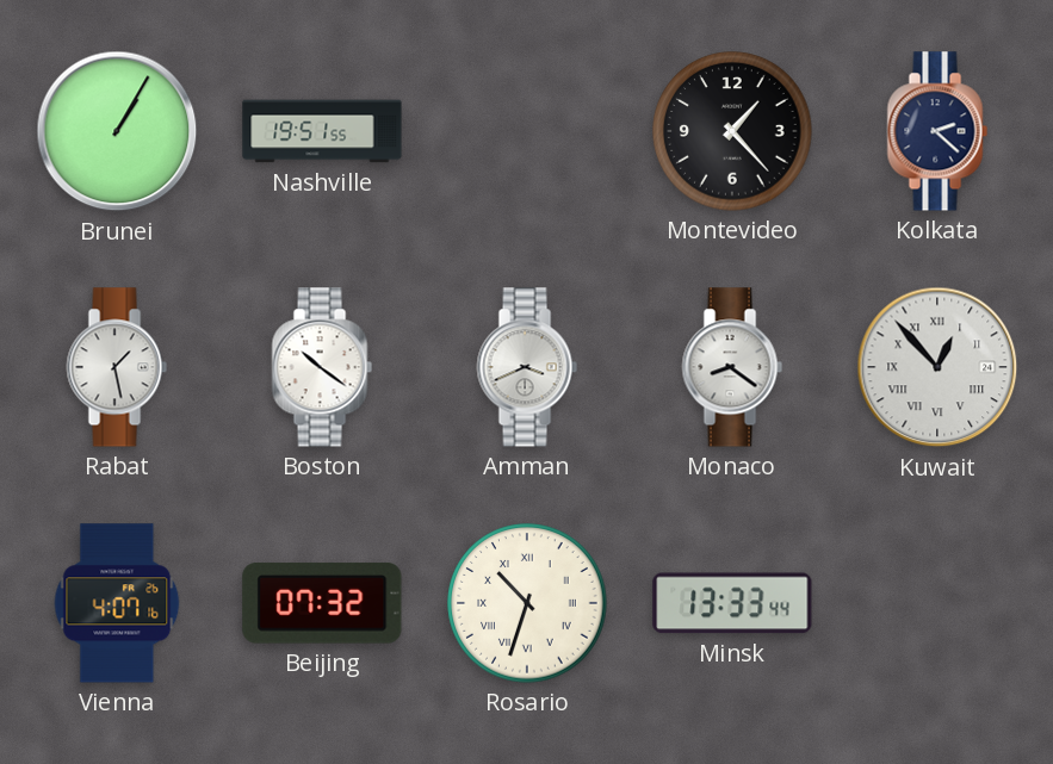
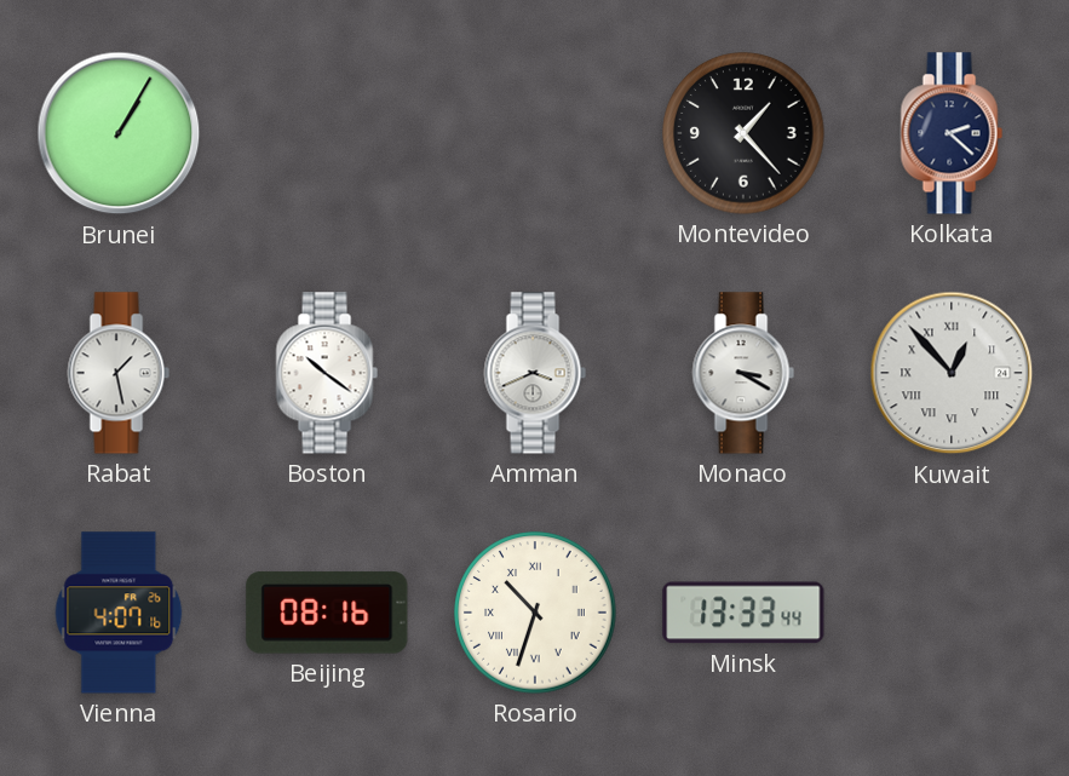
Nashville: 19:51 -> none
Monaco: 8:21 -> 3:20
Beijing: 07:32 -> 08:16
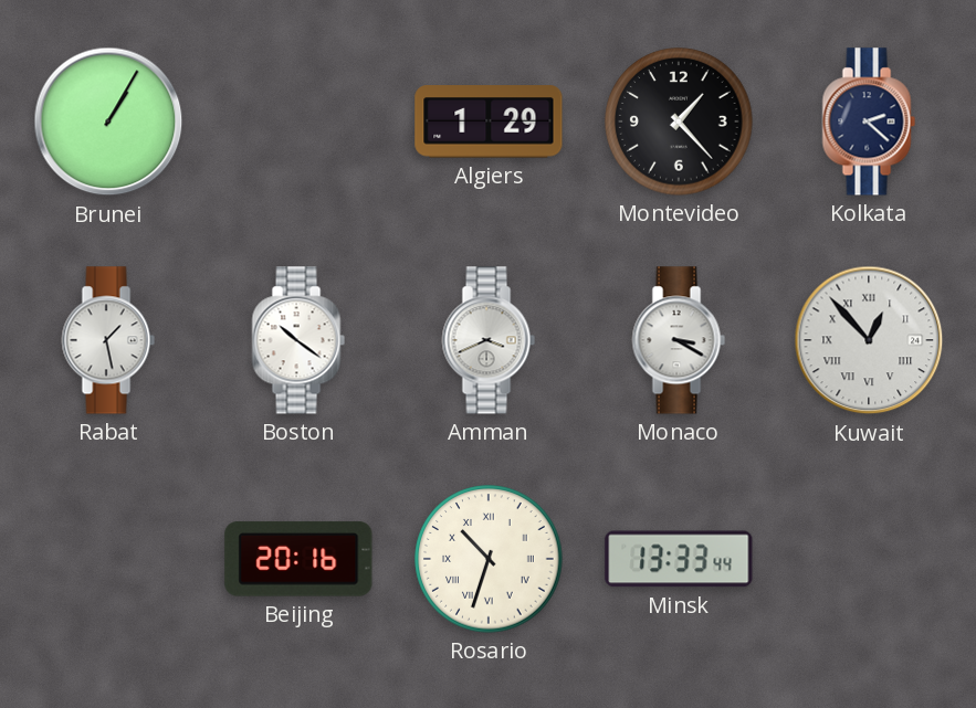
Algiers: none -> 1:29
Vienna: 4:07 -> none
Beijing: 08:16 -> 20:16
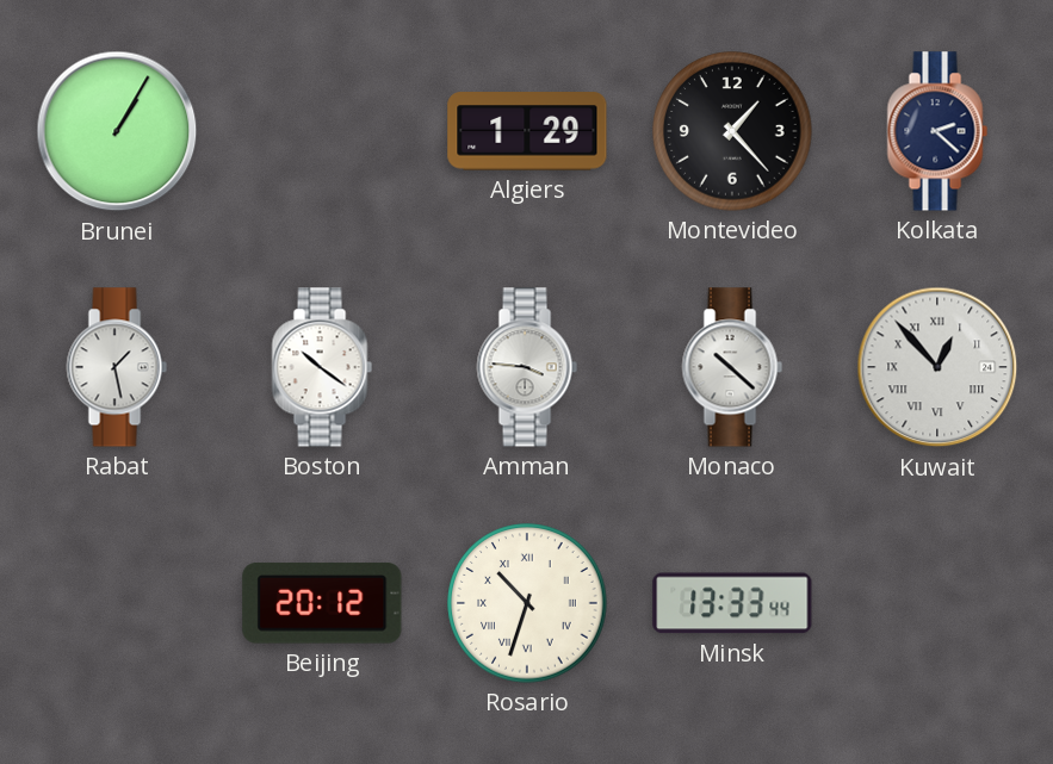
Amman: 3:41 -> 3:46
Monaco: 3:20 -> 10:22
Beijing: 20:16 -> 20:12
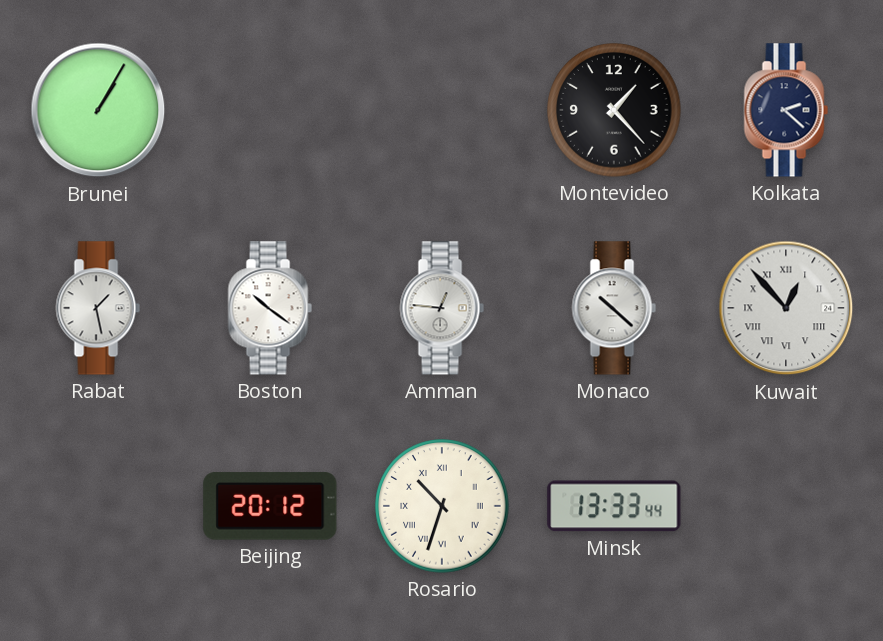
Algiers: 1:29 -> none
Amman: 3:46 -> 12:46
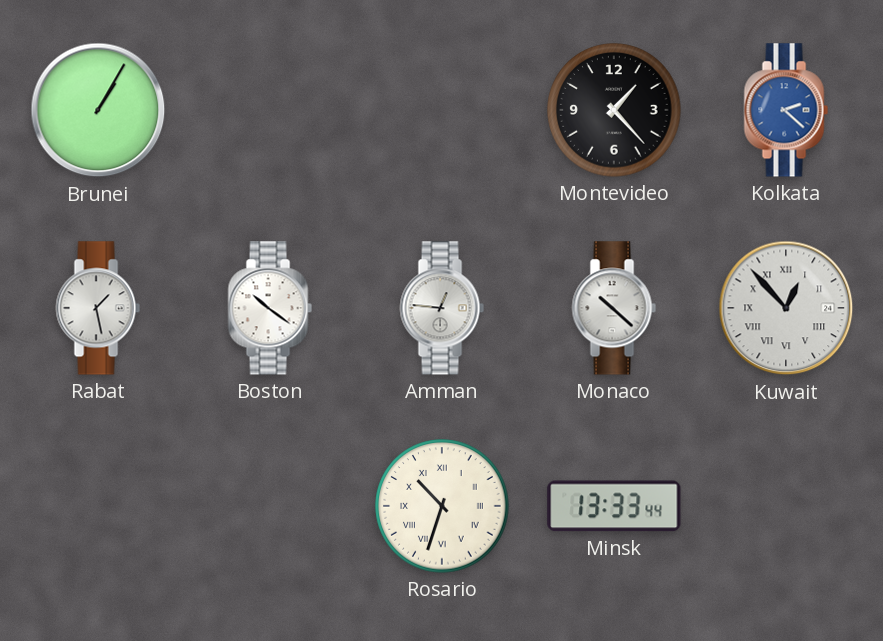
Kolkata dial: navy -> blue
Beijing: 20:12 -> none
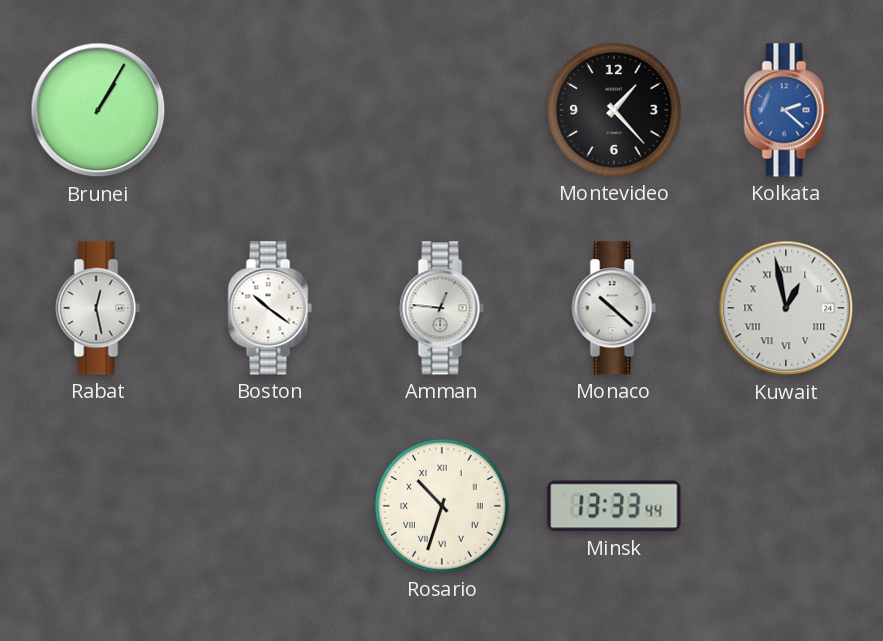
Rabat: 1:28 -> 12:28
Kuwait: 12:53 -> 12:58
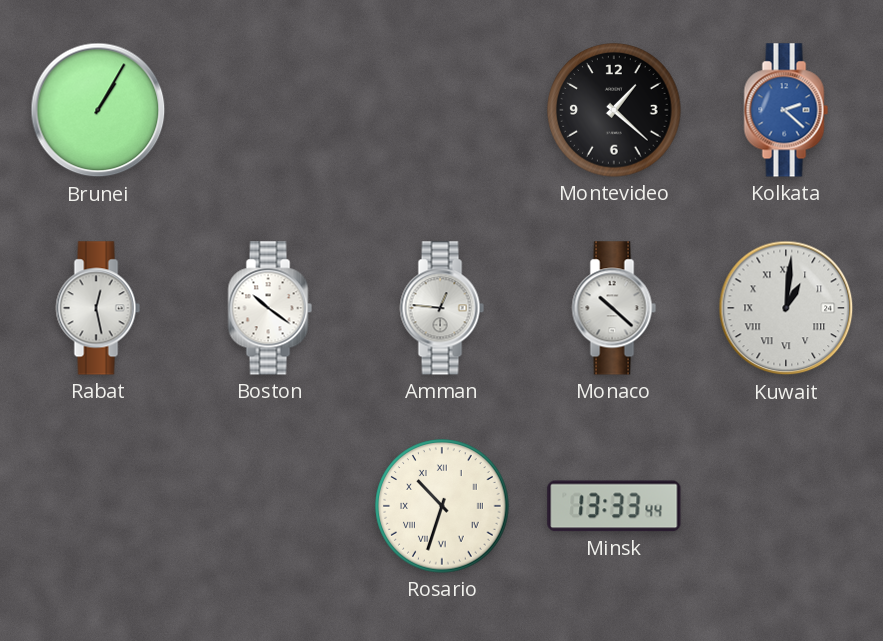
Montevideo: 1:23 -> 1:22
Kuwait: 12:58 -> 1:01
